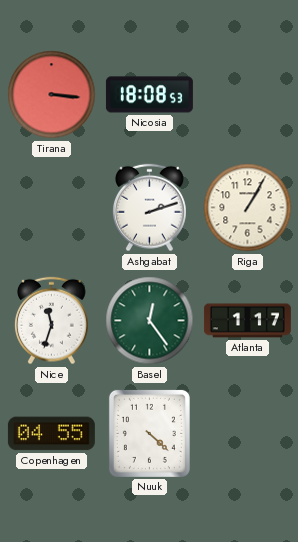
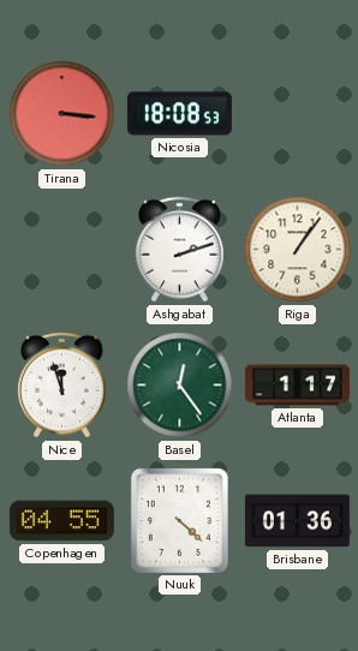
Riga: 1:05 -> 1:06
Nice: 11:33 -> 11:57
Brisbane: none -> 01:36
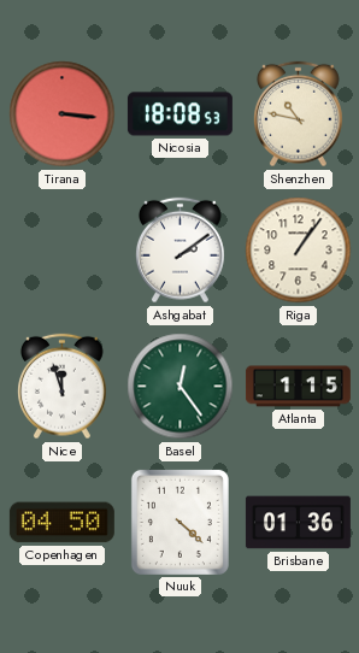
Shenzhen: none -> 10:47
Ashgabat: 2:12 -> 2:09
Atlanta: 1:17 -> 1:15
Copenhagen: 04:55 -> 04:50
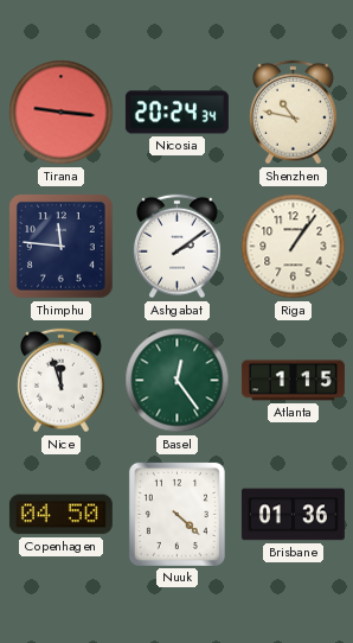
Tirana: 3:16 -> 9:16
Nicosia: 18:08 -> 20:24
Thimphu: none -> 11:46
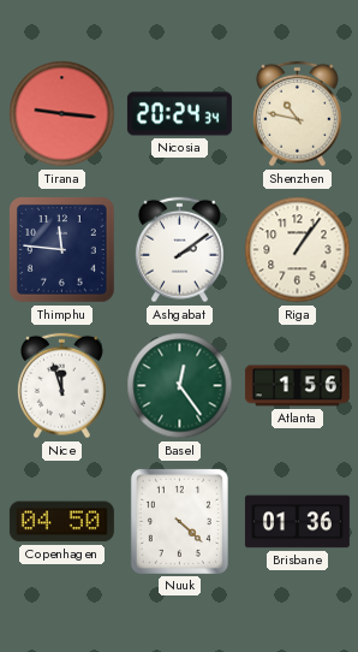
Atlanta: 1:15 -> 1:56
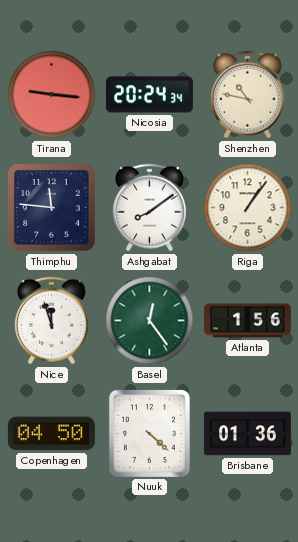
Ashgabat: 2:09 -> 8:09
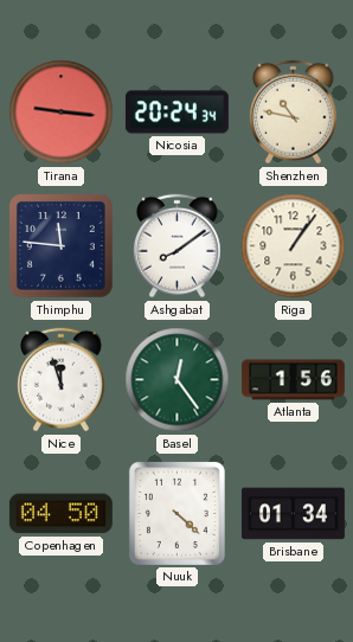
Brisbane: 01:36 -> 01:34
